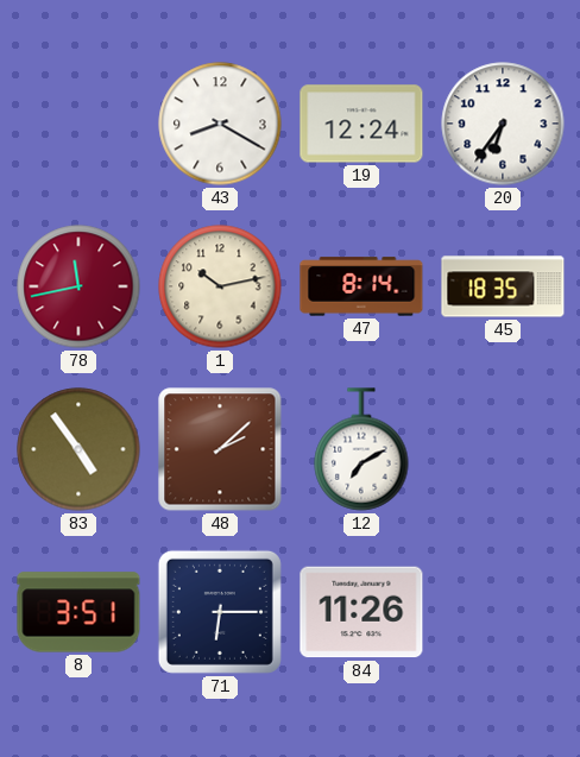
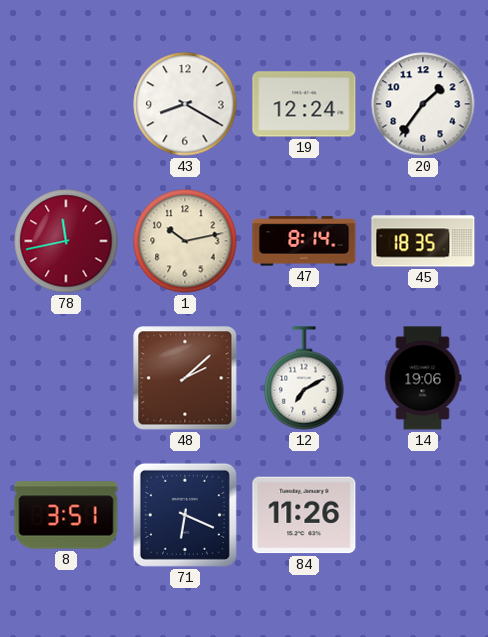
20: 6:36 -> 1:36
83: 4:54 -> none
14: none -> 19:06
71: 6:15 -> 6:19
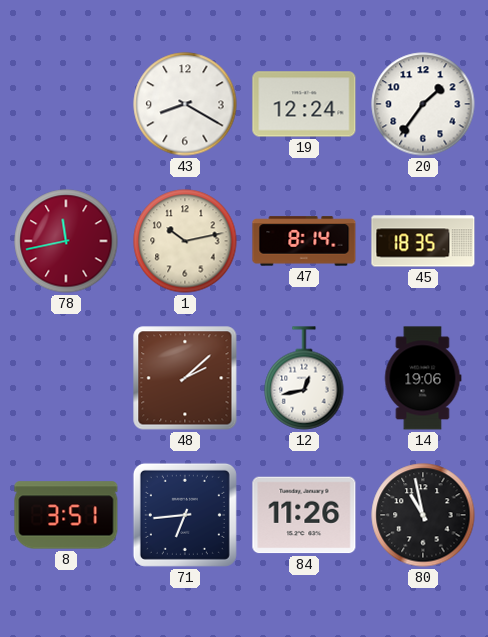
12: 7:10 -> 12:43
71: 6:19 -> 6:44
80: none -> 10:58
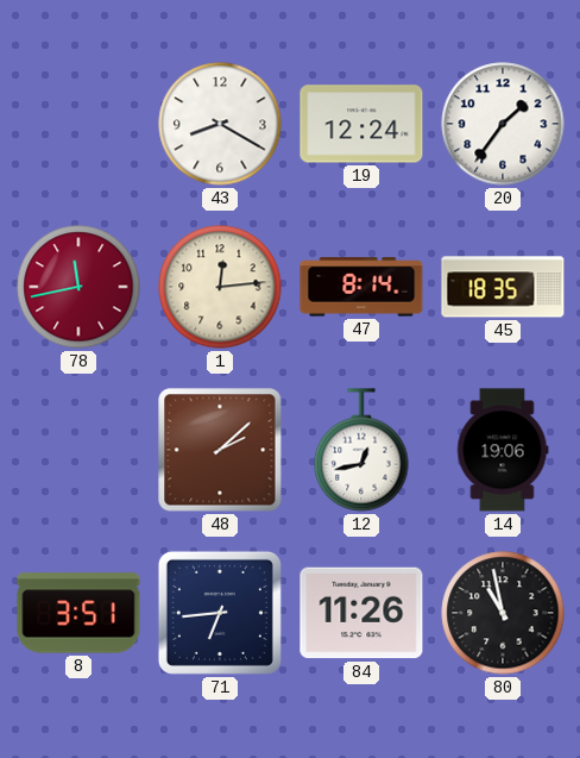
1: 10:13 -> 12:14
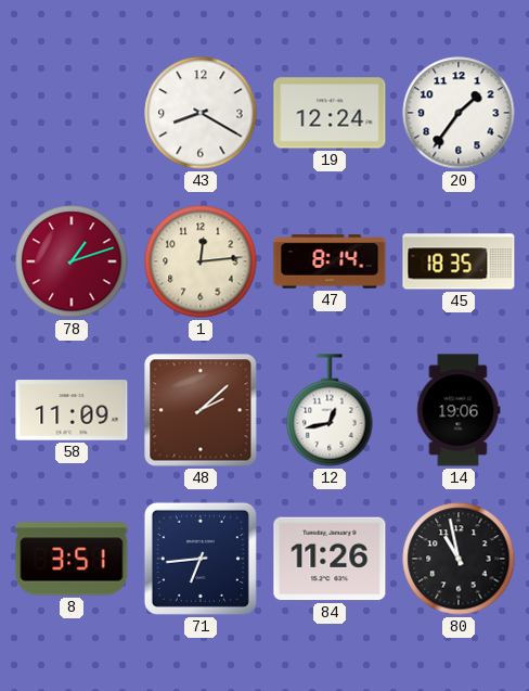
78: 11:43 -> 1:12
58: none -> 11:09
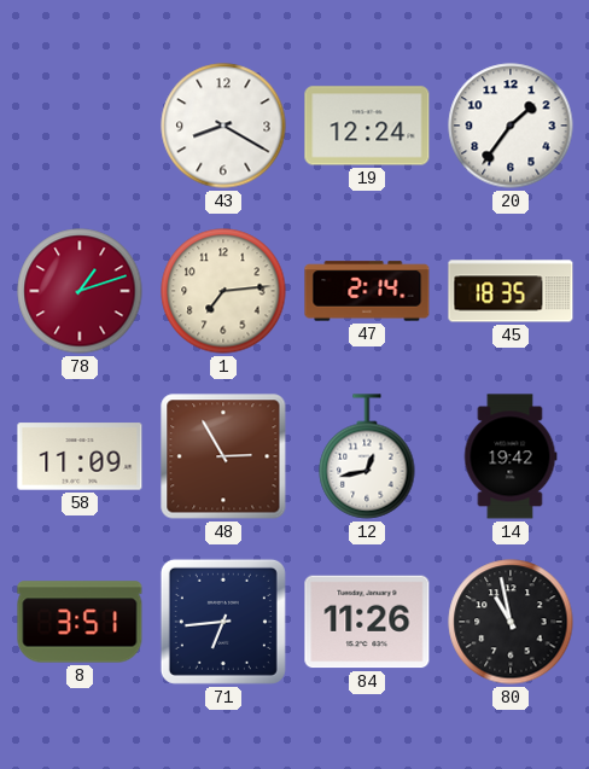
1: 12:14 -> 7:14
47: 8:14 -> 2:14
48: 2:08 -> 2:55
14: 19:06 -> 19:42
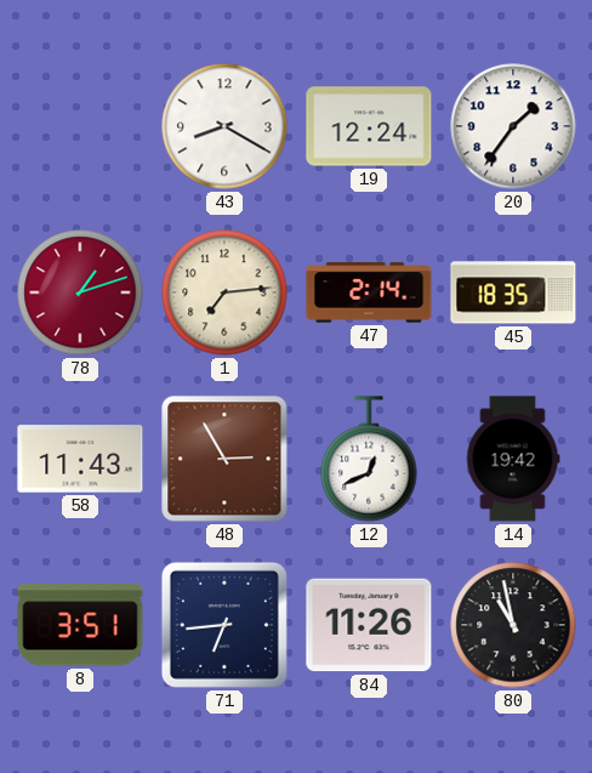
58: 11:09 -> 11:43
12: 12:43 -> 12:41
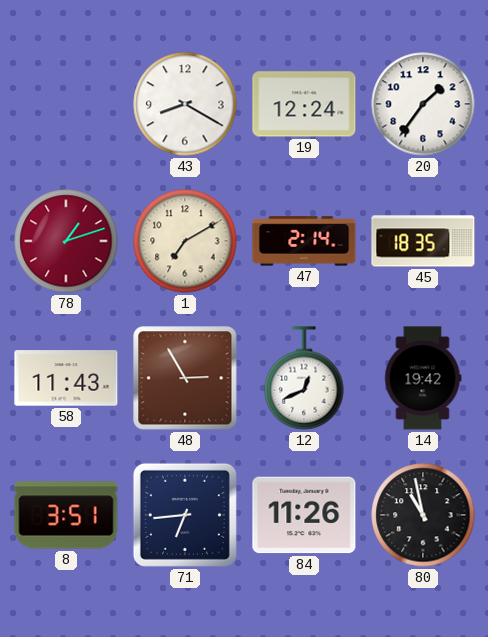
1: 7:14 -> 7:10
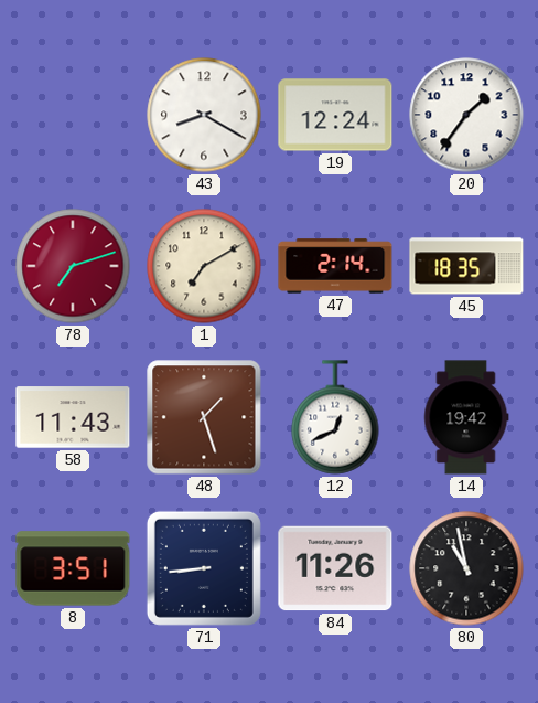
78: 1:12 -> 7:12
48: 2:55 -> 1:27
71: 6:44 -> 8:44
